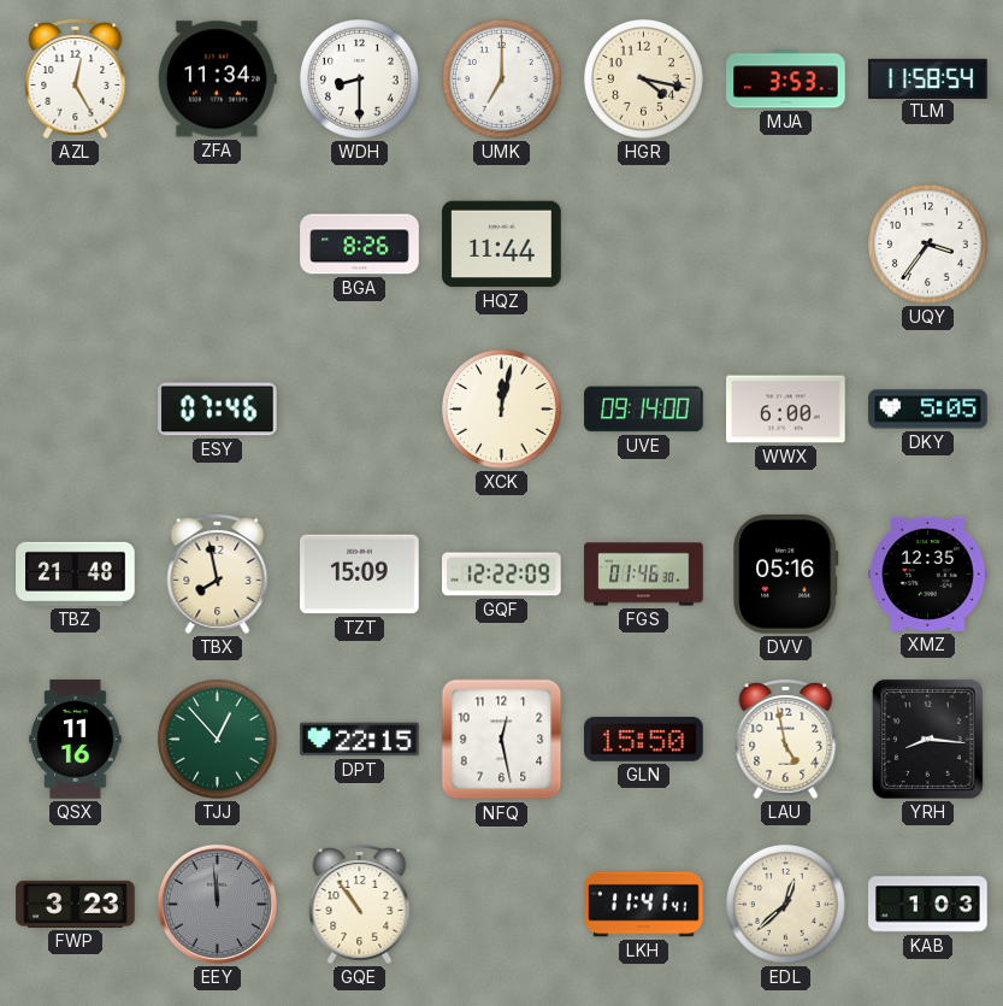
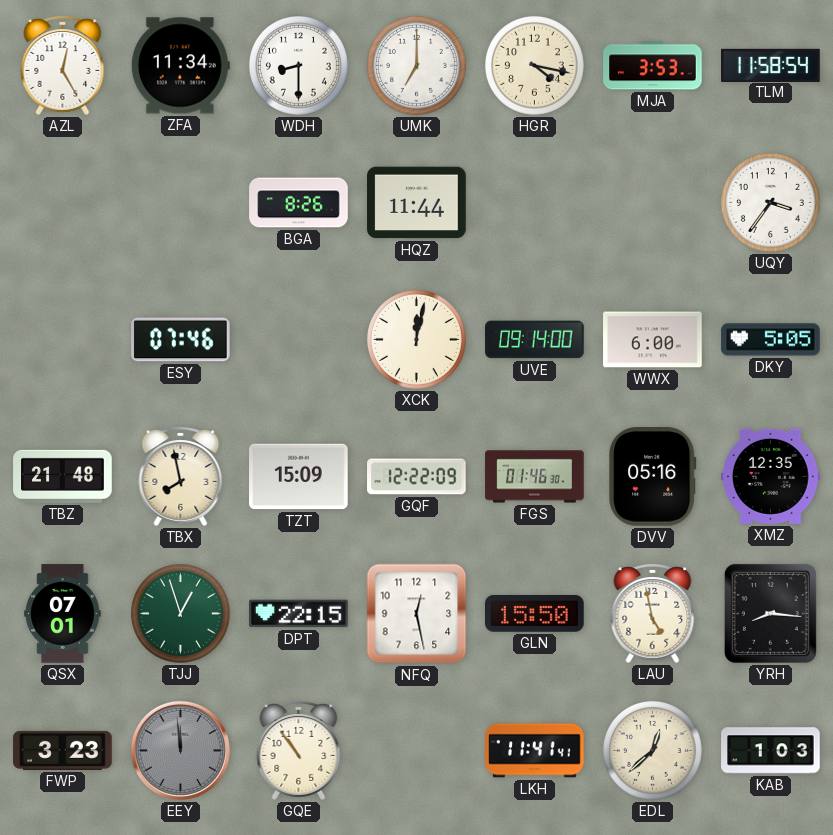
QSX: 11:16 -> 07:01
TJJ: 12:53 -> 12:57
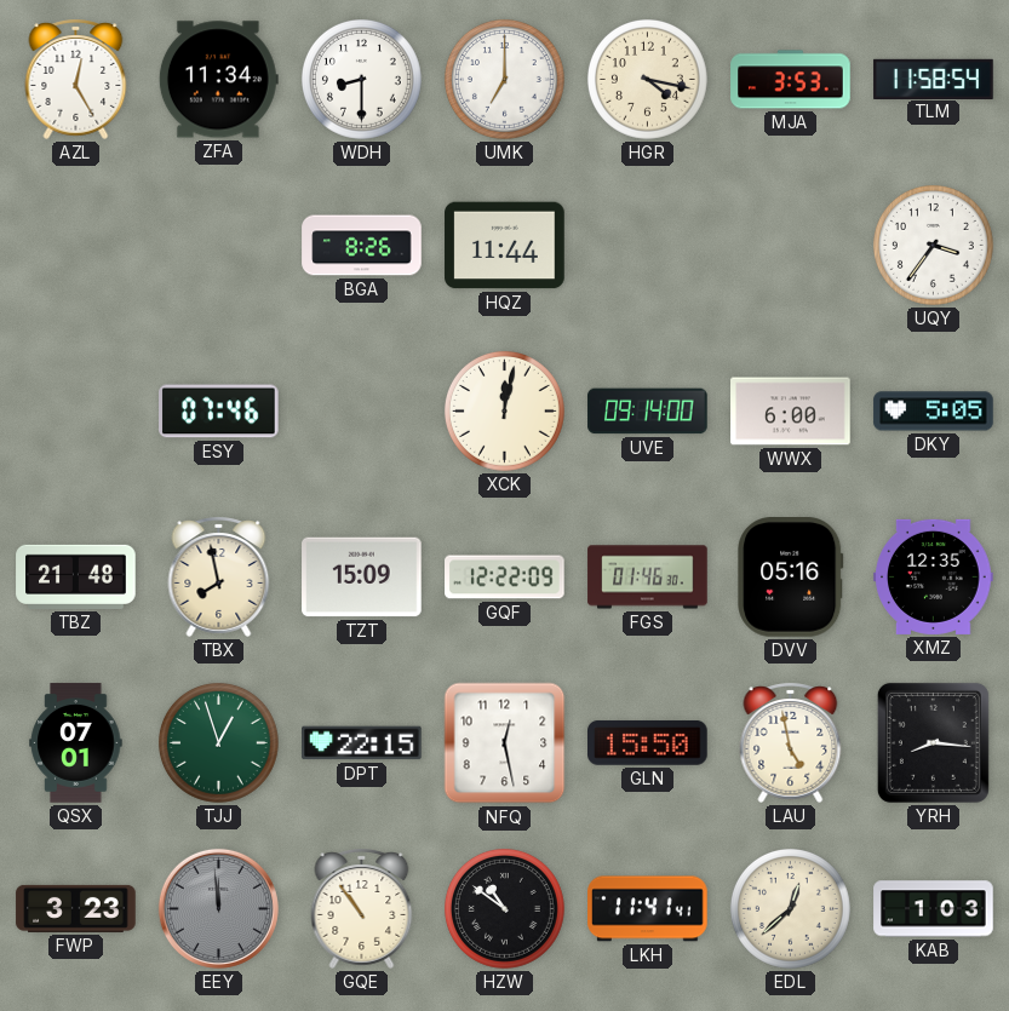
HZW: none -> 10:51
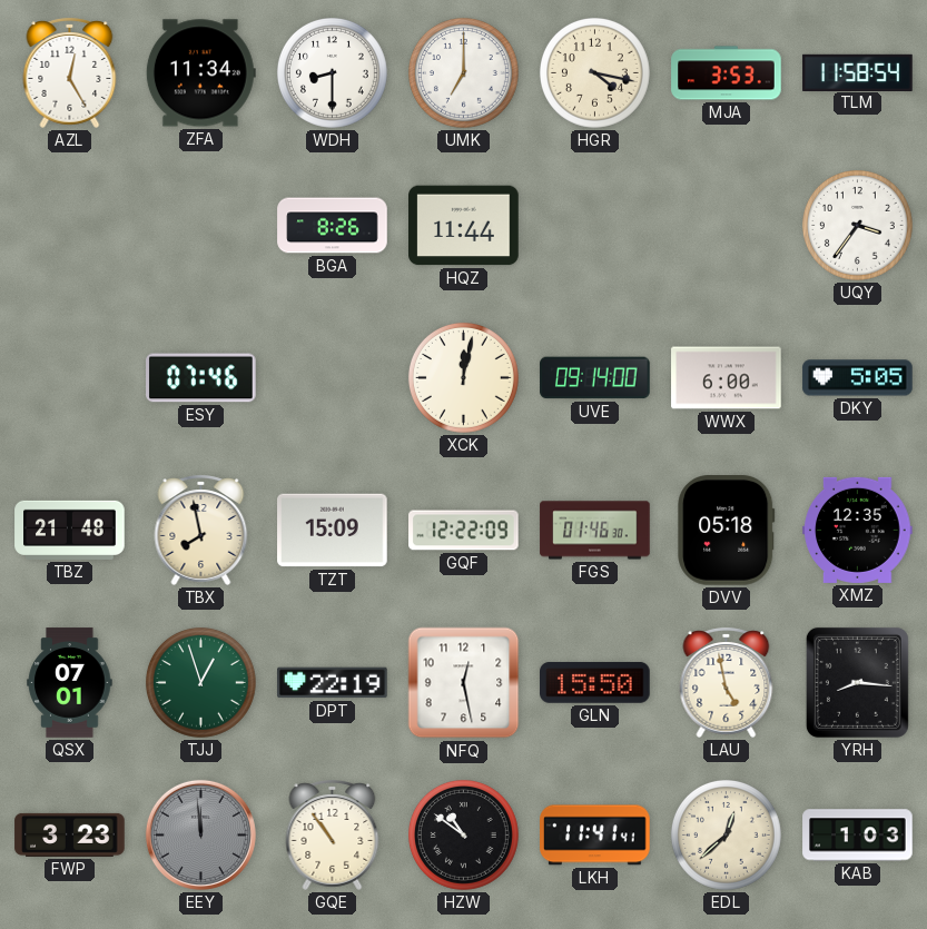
DVV: 05:16 -> 05:18
DPT: 22:15 -> 22:19
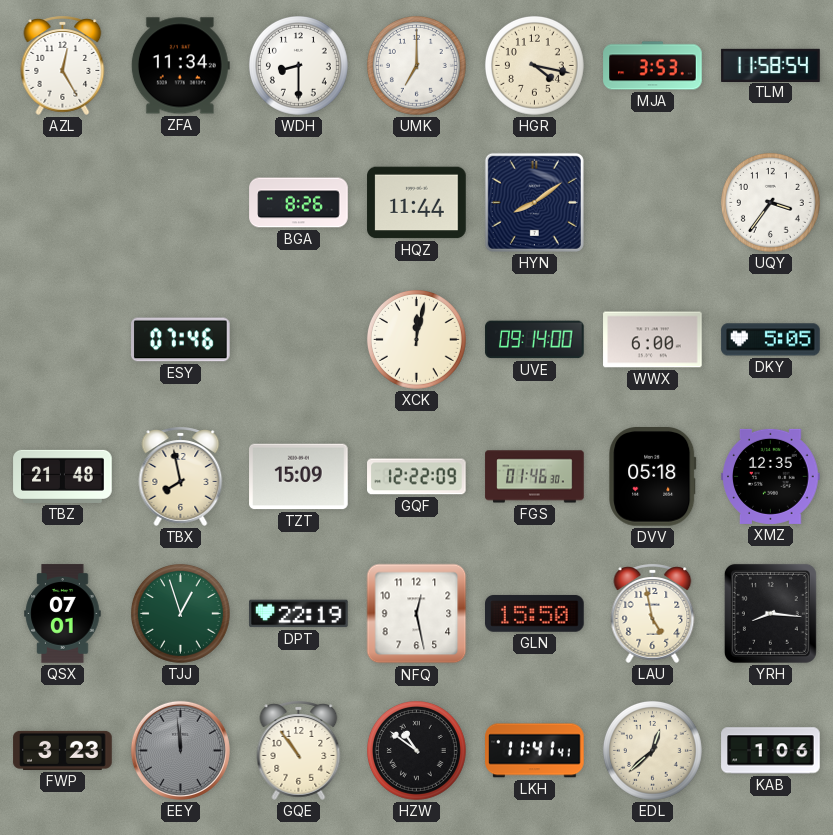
HYN: none -> 8:09
KAB: 1:03 -> 1:06
